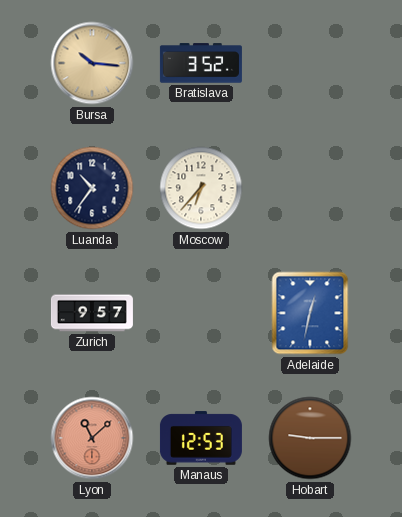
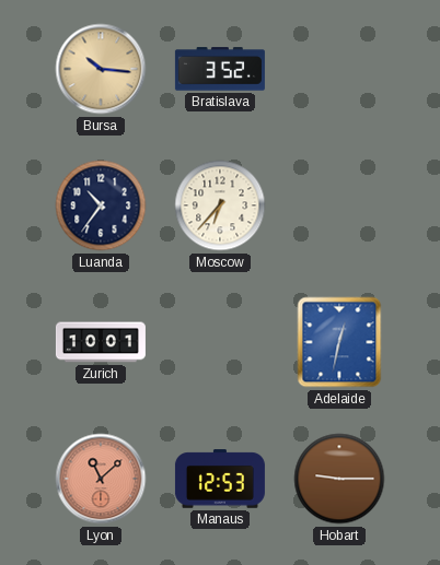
Zurich: 9:57 -> 10:01
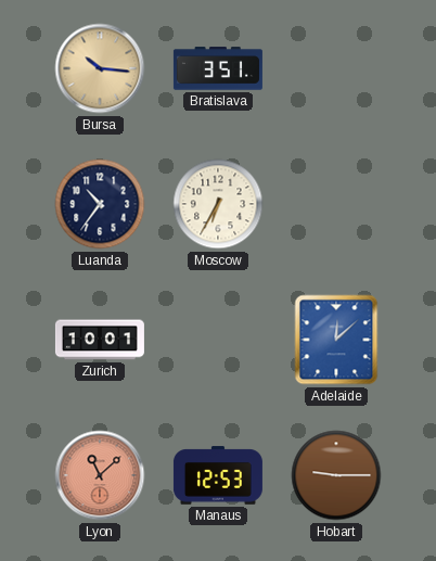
Bratislava: 3:52 -> 3:51
Moscow: 6:37 -> 6:35
Adelaide: 12:32 -> 12:08
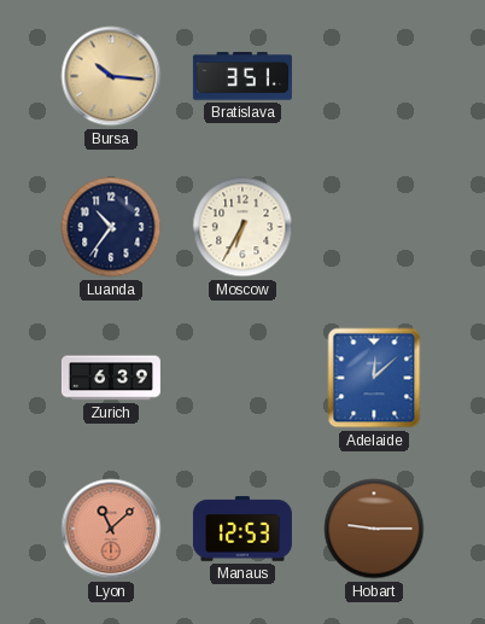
Zurich: 10:01 -> 6:39
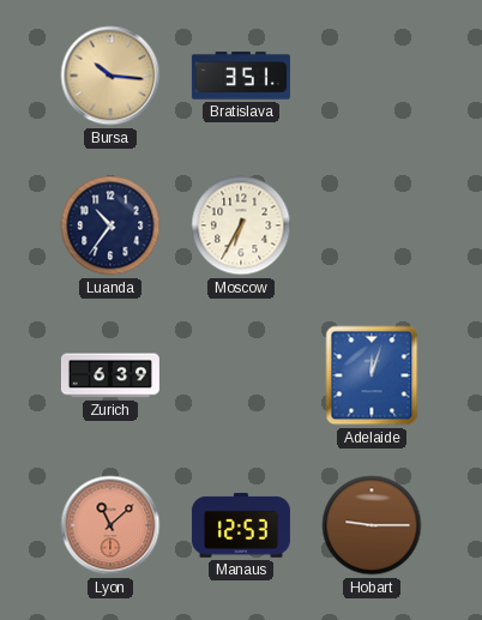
Adelaide: 12:08 -> 12:03
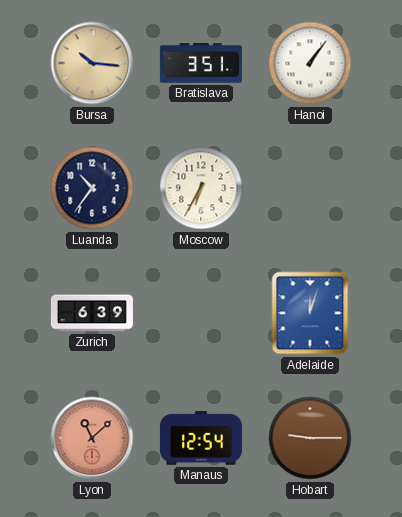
Hanoi: none -> 1:06
Manaus: 12:53 -> 12:54
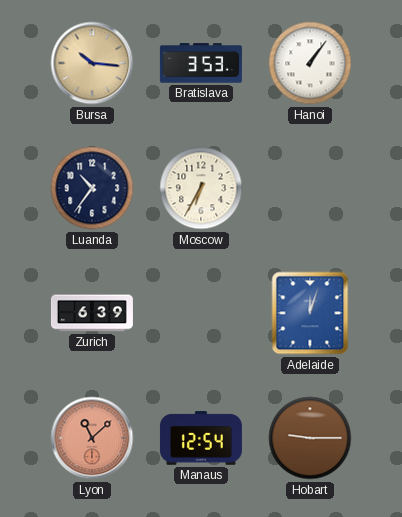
Bratislava: 3:51 -> 3:53
